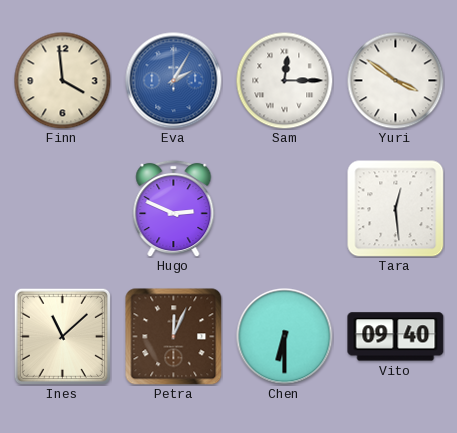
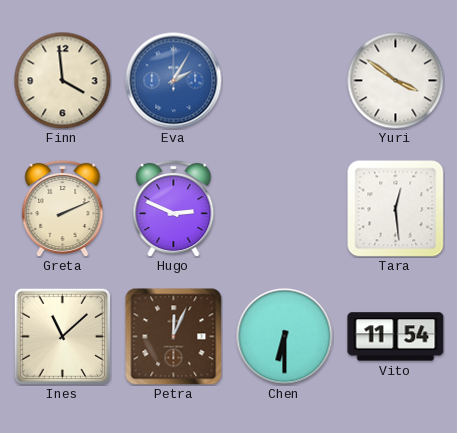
Sam: 12:15 -> none
Greta: none -> 2:11
Vito: 09:40 -> 11:54
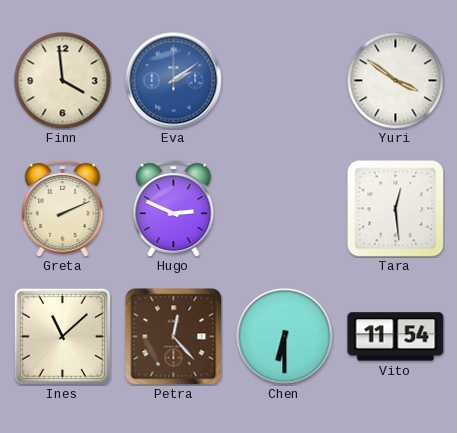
Eva: 2:05 -> 2:09
Petra: 12:04 -> 12:23
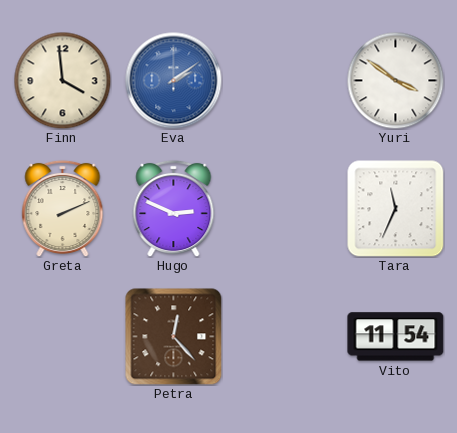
Tara: 12:29 -> 11:34
Ines: 11:08 -> none
Chen: 6:30 -> none
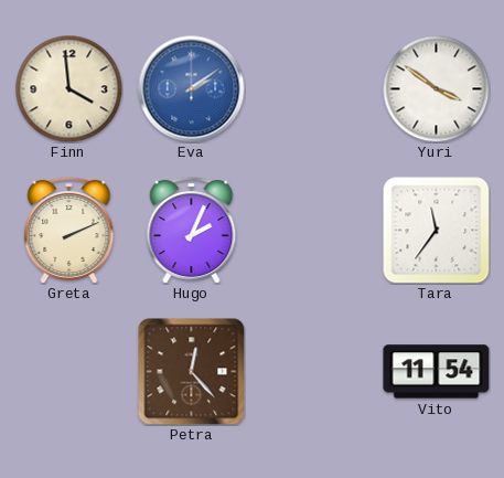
Hugo: 2:49 -> 2:04
Tara: 11:34 -> 11:36
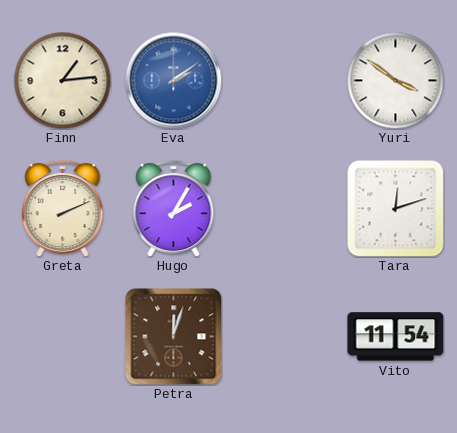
Finn: 3:59 -> 1:14
Hugo: 2:04 -> 2:05
Tara: 11:36 -> 12:12
Petra: 12:23 -> 12:03
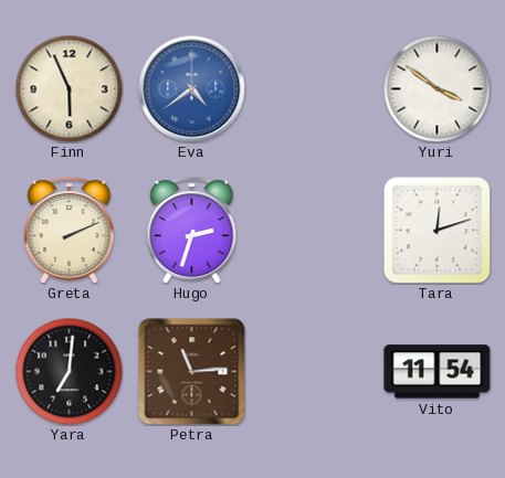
Finn: 1:14 -> 5:56
Eva: 2:09 -> 4:39
Hugo: 2:05 -> 2:33
Yara: none -> 7:01
Petra: 12:03 -> 11:14
